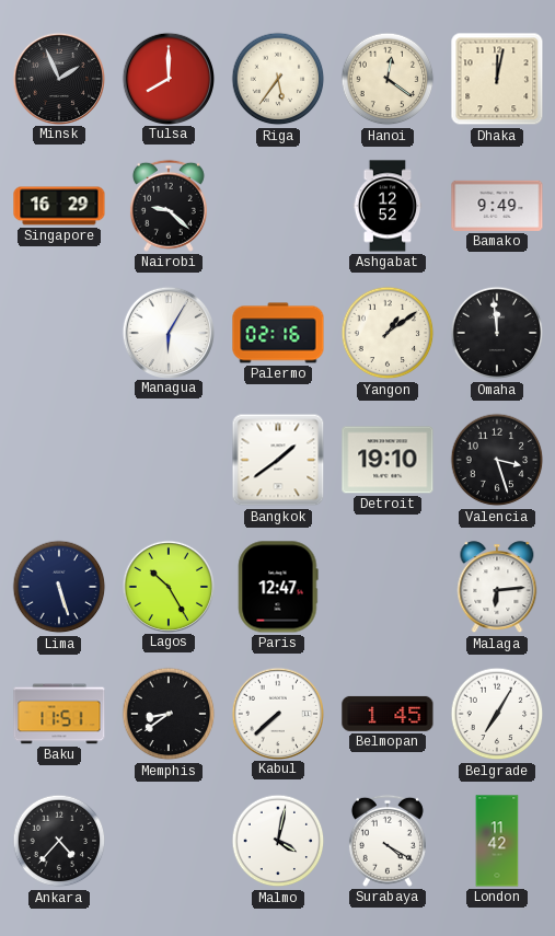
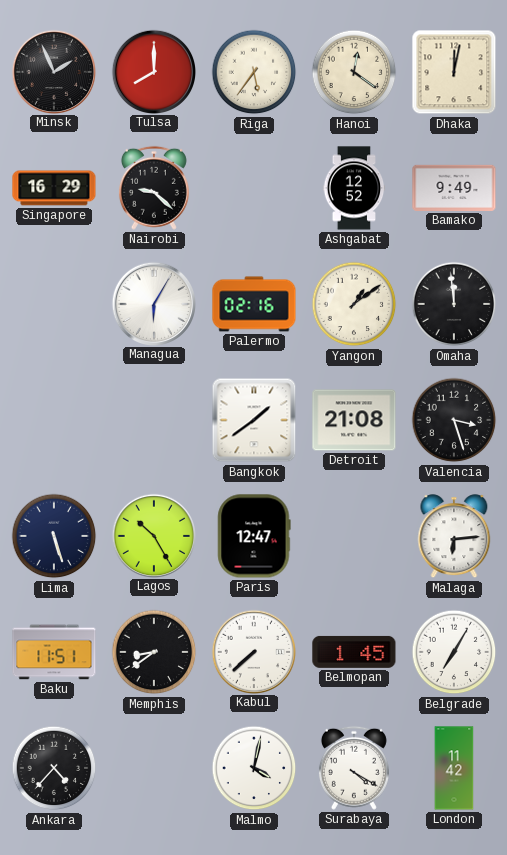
Detroit: 19:10 -> 21:08
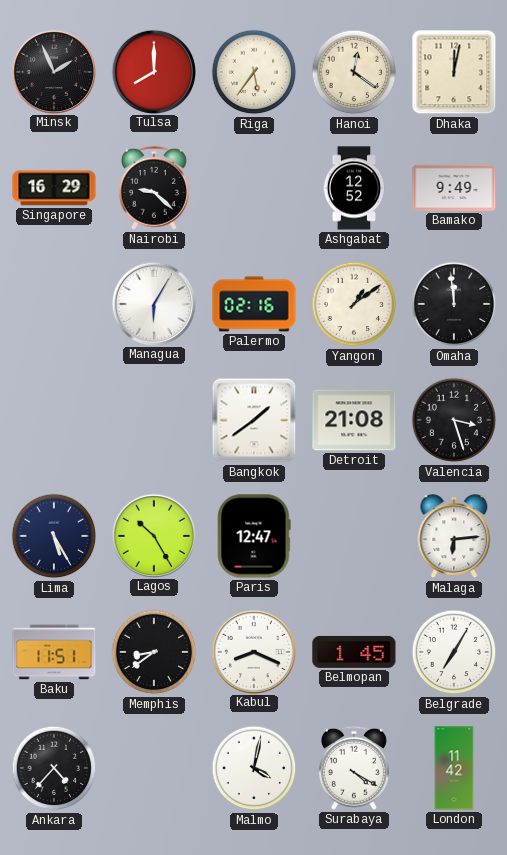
Lima: 5:27 -> 5:25
Kabul: 7:38 -> 8:19
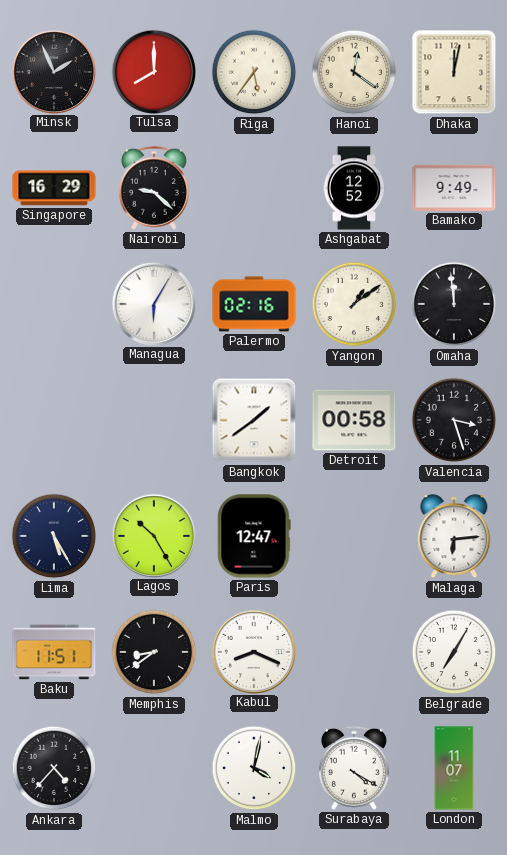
Detroit: 21:08 -> 00:58
Belmopan: 1:45 -> none
London: 11:42 -> 11:07
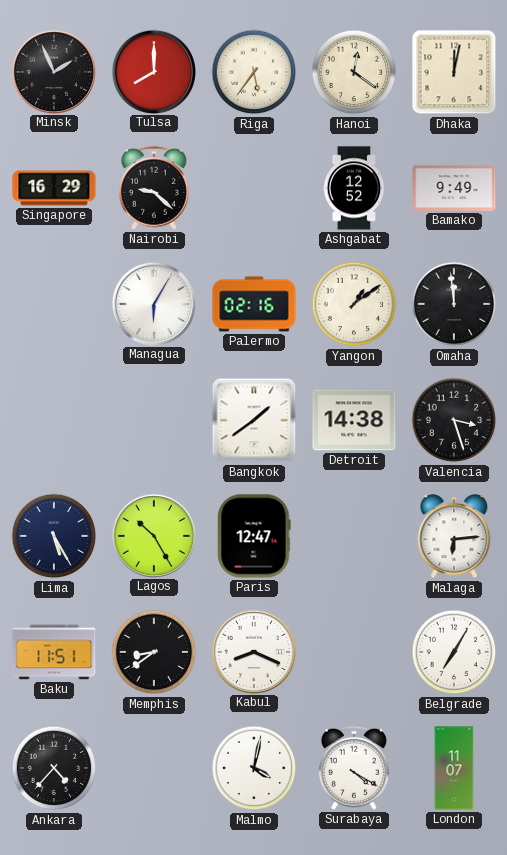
Detroit: 00:58 -> 14:38
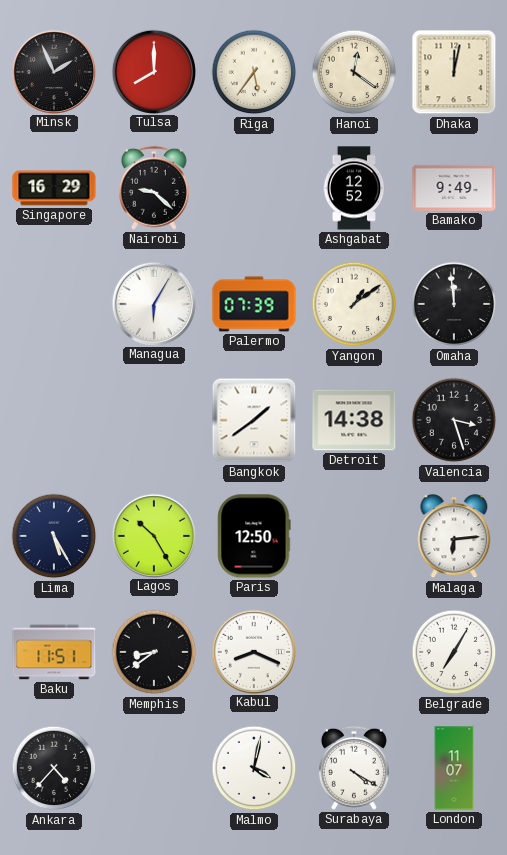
Palermo: 02:16 -> 07:39
Paris: 12:47 -> 12:50
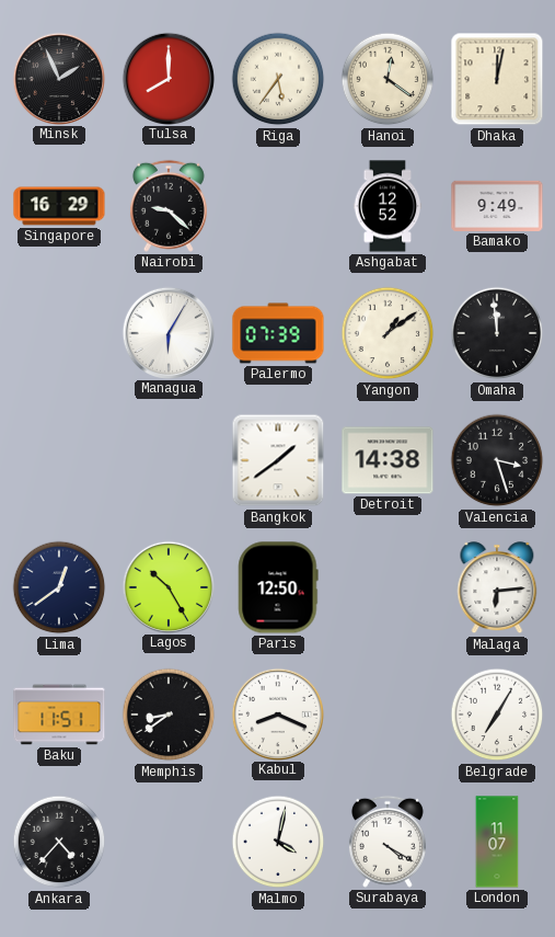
Lima: 5:25 -> 12:39
